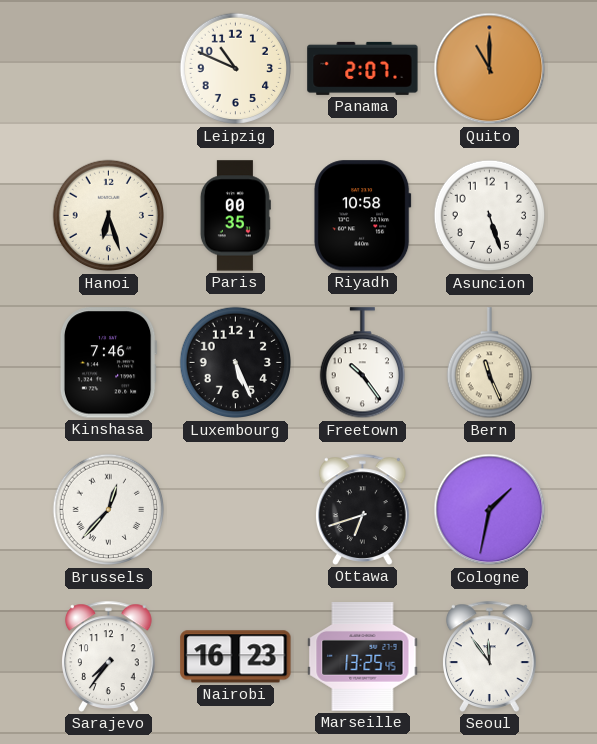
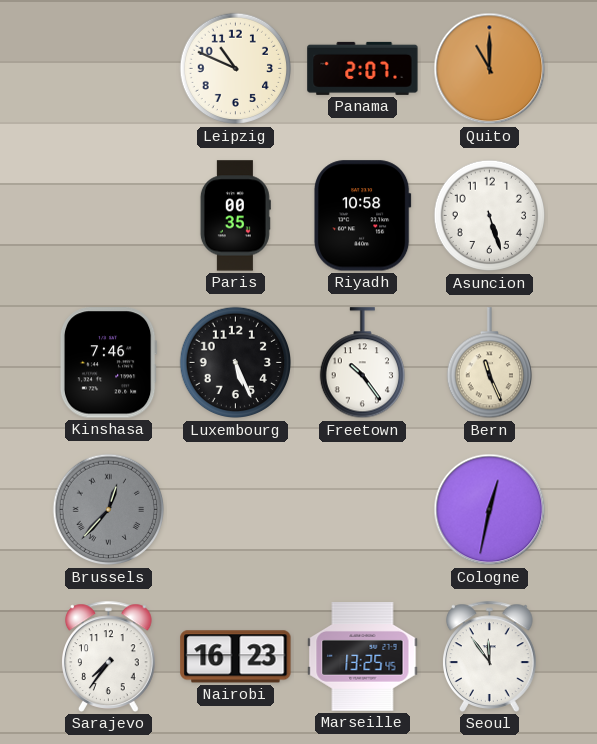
Hanoi: 6:27 -> none
Brussels dial: white -> grey
Ottawa: 6:42 -> none
Cologne: 1:32 -> 12:32
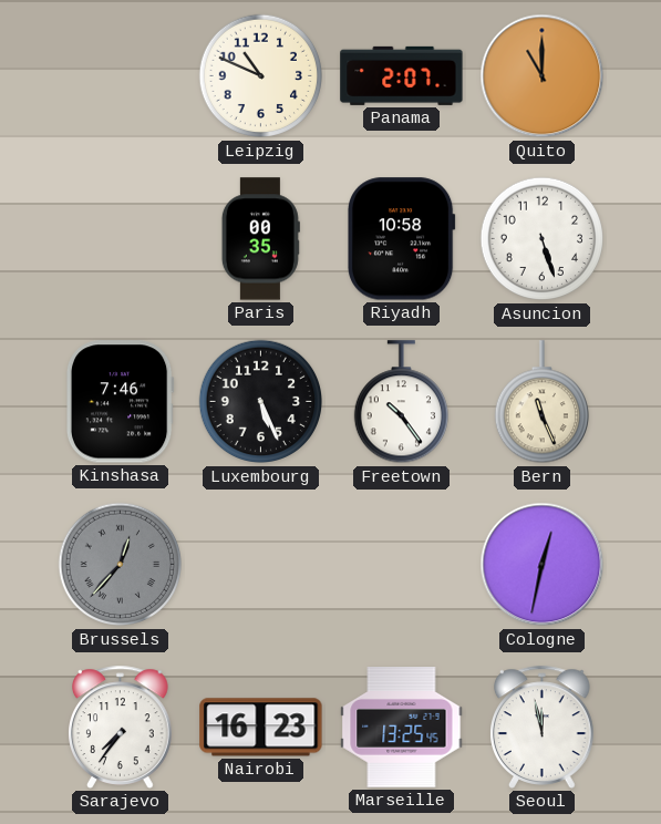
Seoul: 11:54 -> 11:58
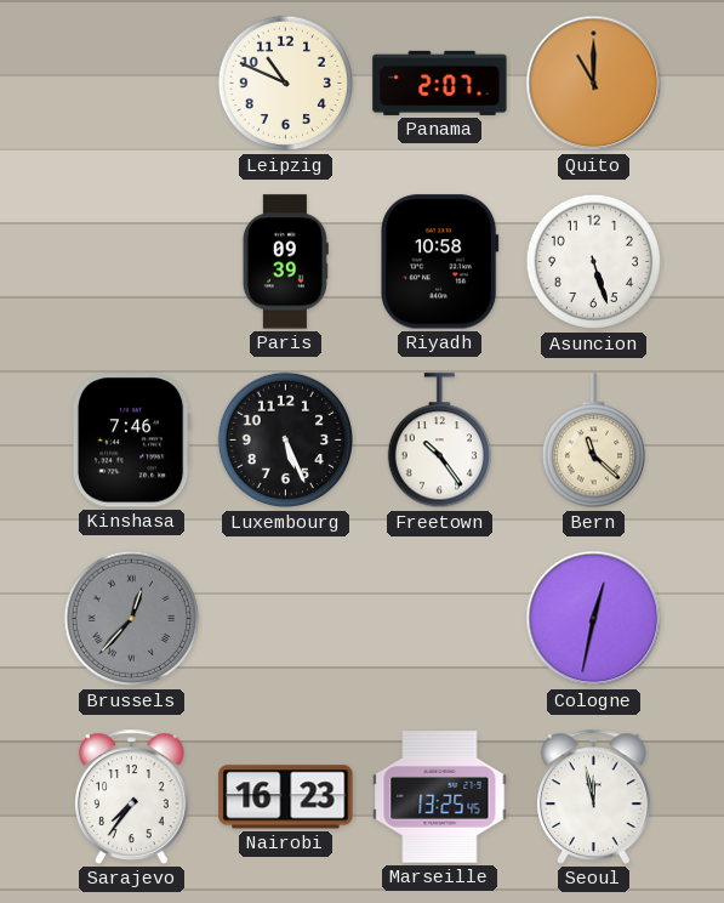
Paris: 00:35 -> 09:39
Bern: 11:26 -> 11:22
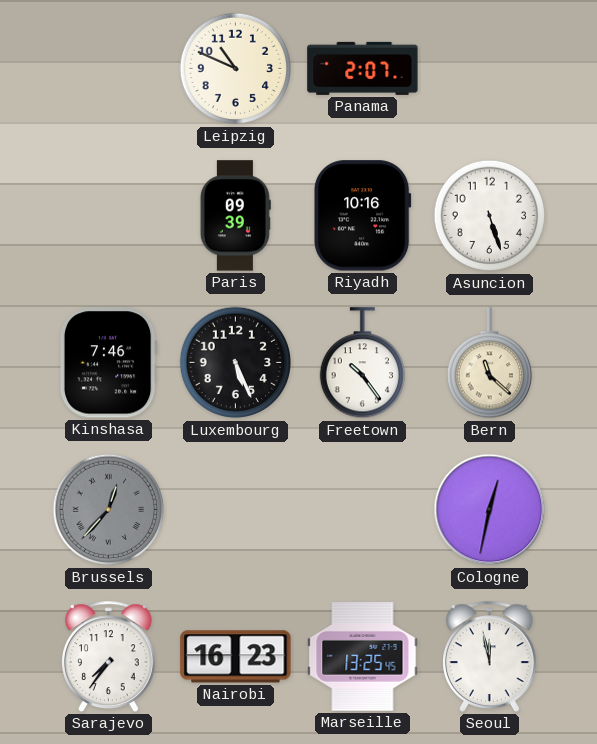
Quito: 11:00 -> none
Riyadh: 10:58 -> 10:16
